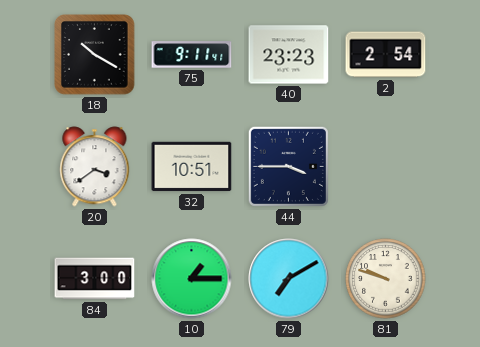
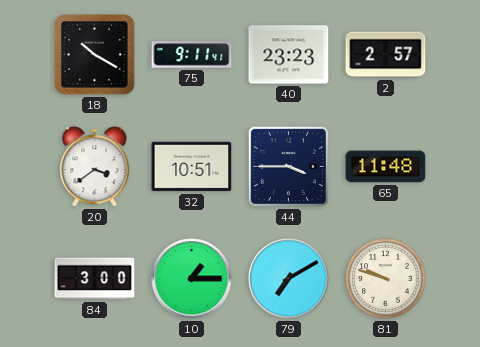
2: 2:54 -> 2:57
65: none -> 11:48
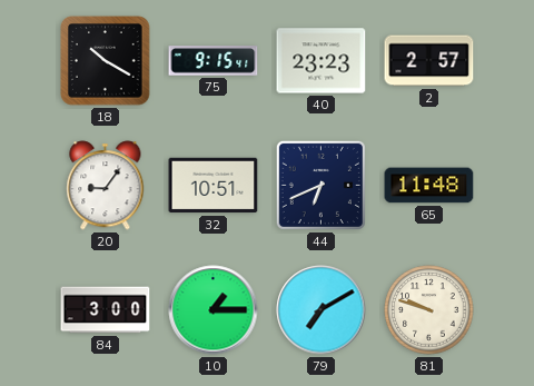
75: 9:11 -> 9:15
20: 3:39 -> 9:06
44: 3:45 -> 6:41
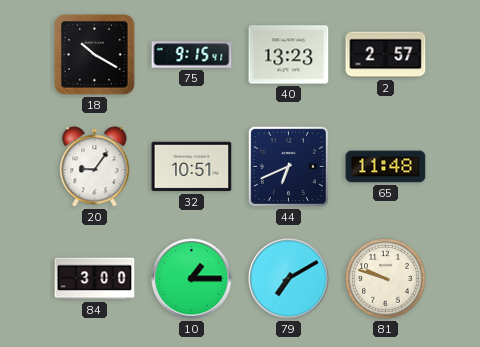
40: 23:23 -> 13:23
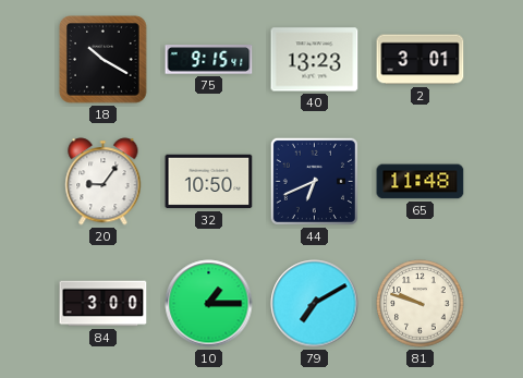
2: 2:57 -> 3:01
32: 10:51 -> 10:50
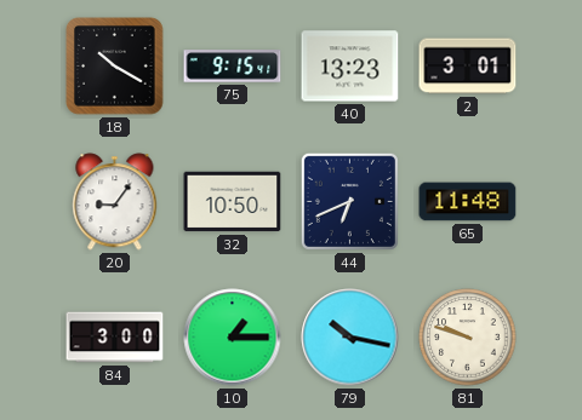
79: 7:10 -> 10:17
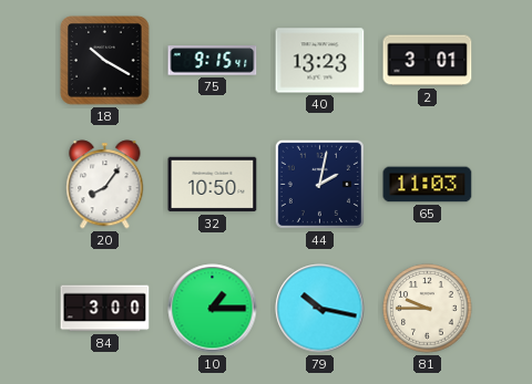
20: 9:06 -> 8:06
44: 6:41 -> 2:02
65: 11:48 -> 11:03
81: 9:48 -> 9:45
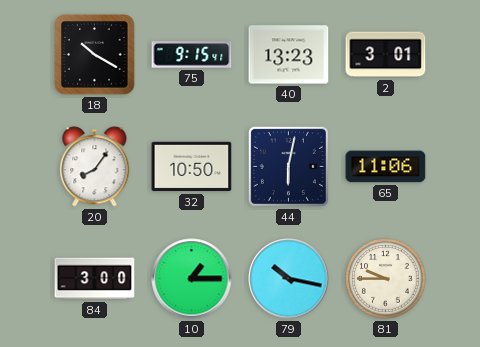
44: 2:02 -> 6:02
65: 11:03 -> 11:06
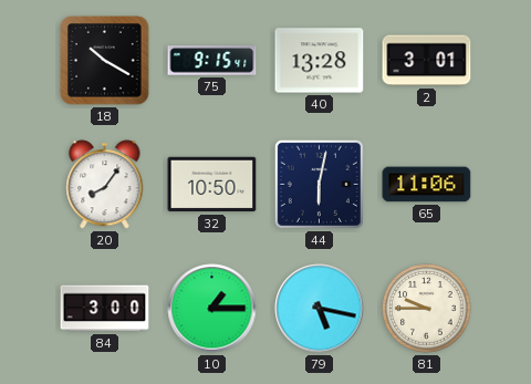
40: 13:23 -> 13:28
79: 10:17 -> 5:17
